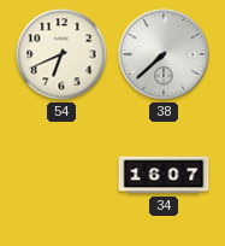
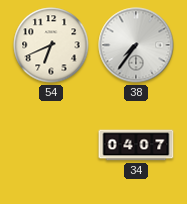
38: 7:38 -> 7:36
34: 16:07 -> 04:07
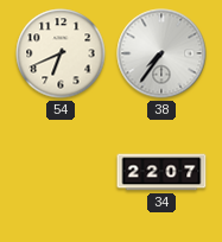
34: 04:07 -> 22:07
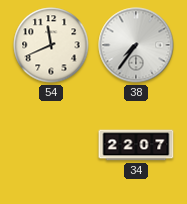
54: 6:41 -> 11:41
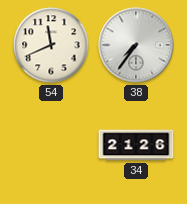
34: 22:07 -> 21:26
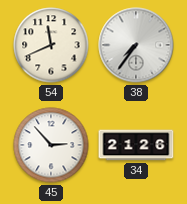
45: none -> 2:53
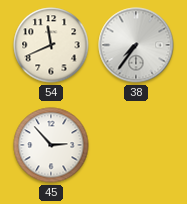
34: 21:26 -> none
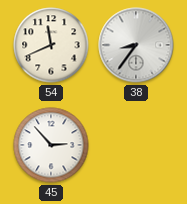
38: 7:36 -> 8:36
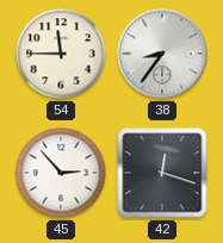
54: 11:41 -> 11:45
42: none -> 12:18
